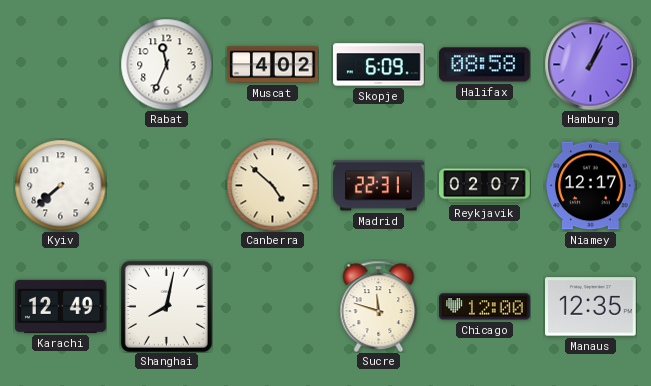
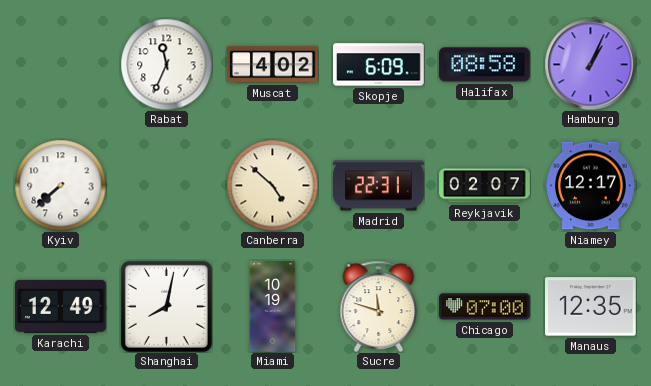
Miami: none -> 10:19
Chicago: 12:00 -> 07:00
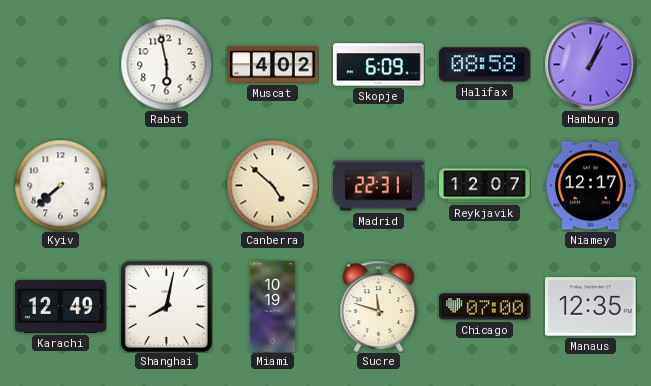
Rabat: 11:34 -> 5:58
Reykjavik: 02:07 -> 12:07
